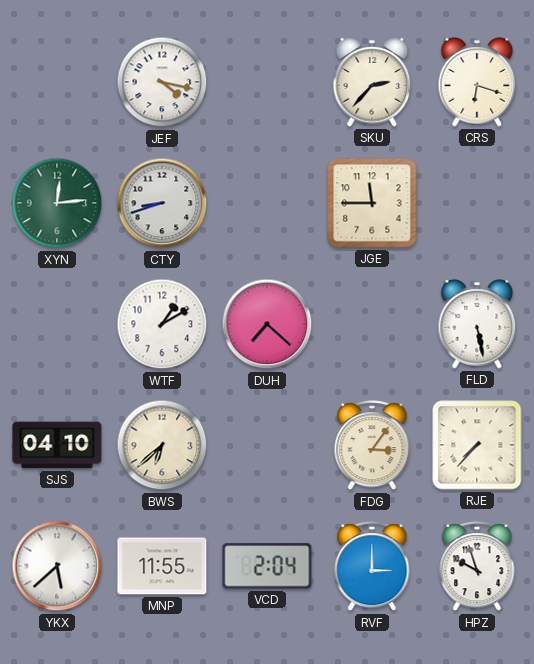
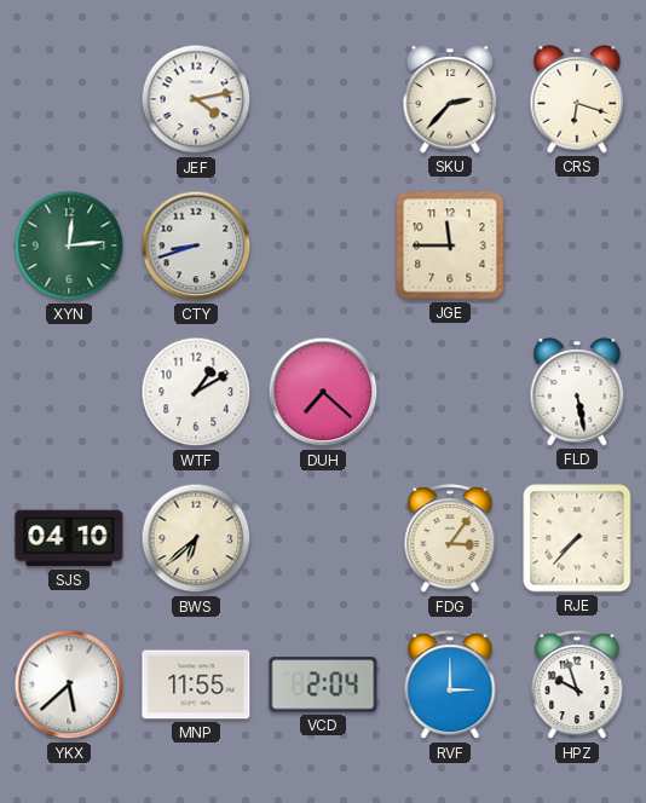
JEF: 4:17 -> 4:13
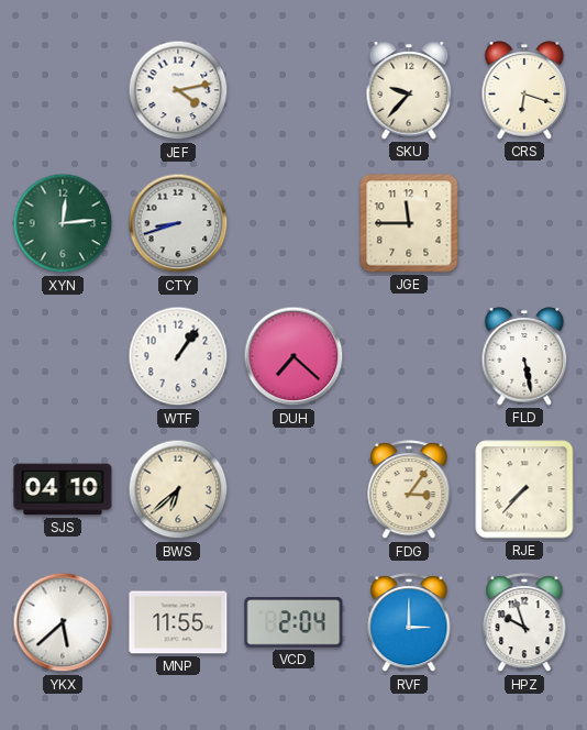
SKU: 2:37 -> 9:37
WTF: 1:10 -> 1:06
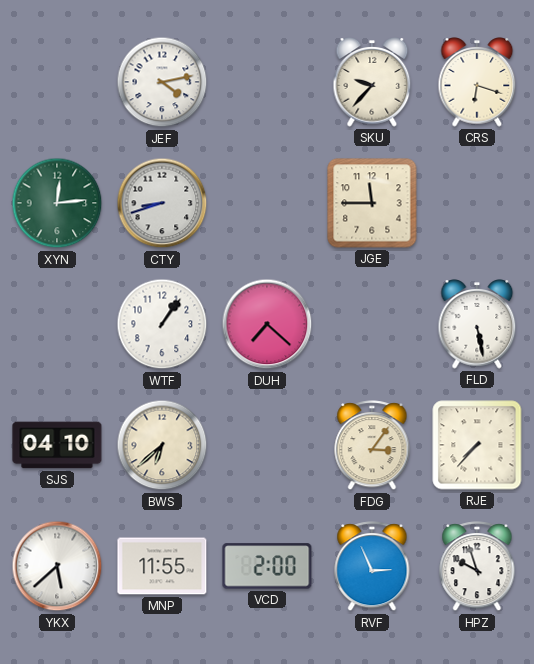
VCD: 2:04 -> 2:00
RVF: 3:00 -> 2:56
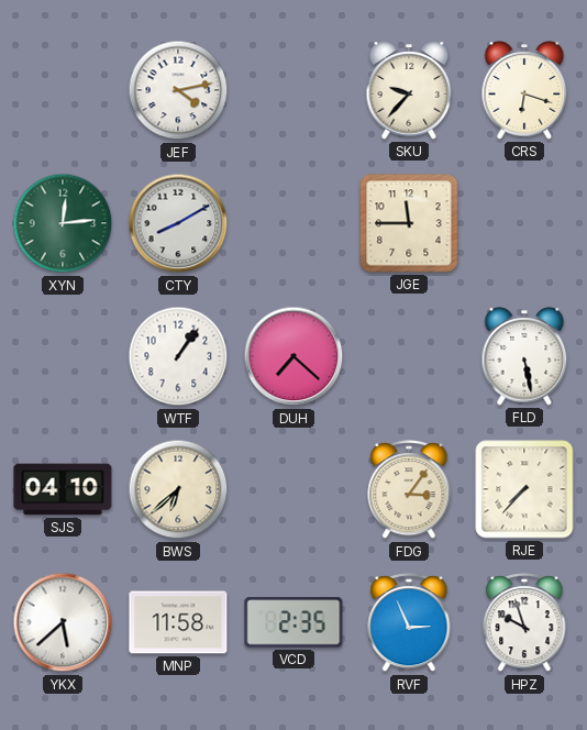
CTY: 8:42 -> 8:10
MNP: 11:55 -> 11:58
VCD: 2:00 -> 2:35
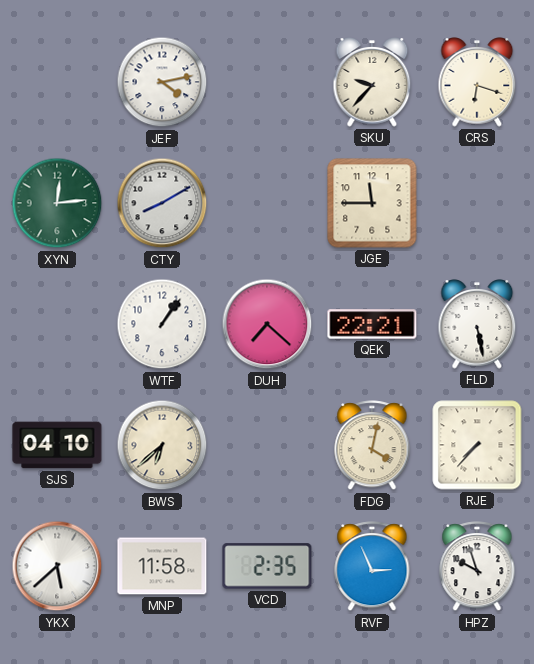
QEK: none -> 22:21
FDG: 3:06 -> 4:02
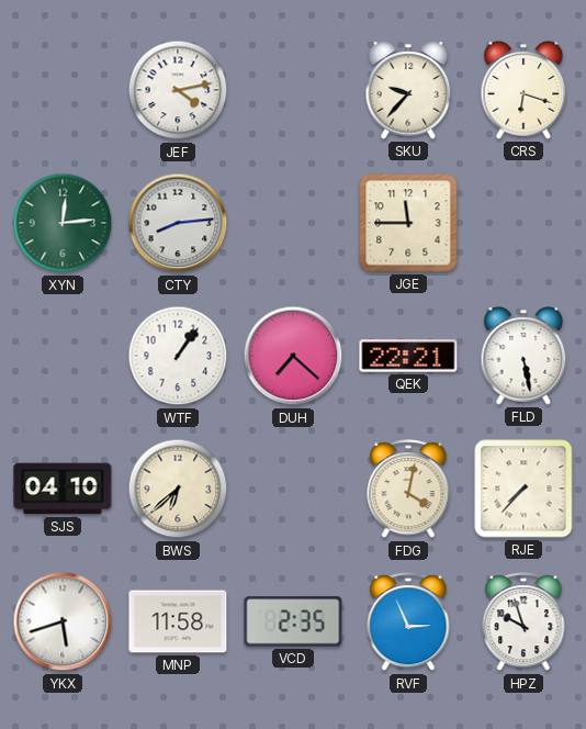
CTY: 8:10 -> 8:14
YKX: 5:38 -> 5:42
